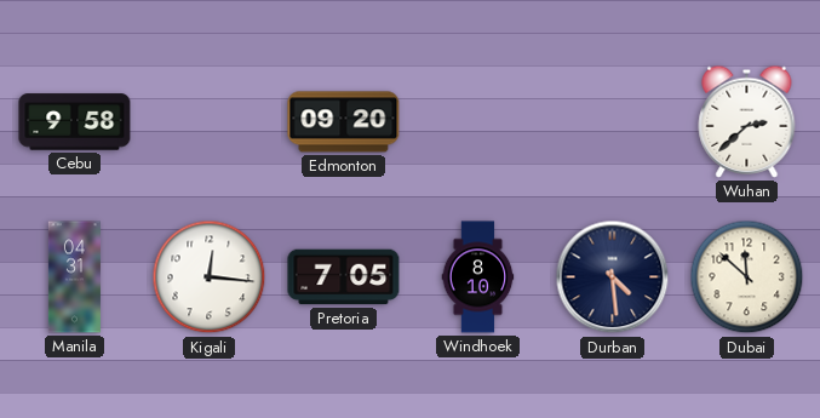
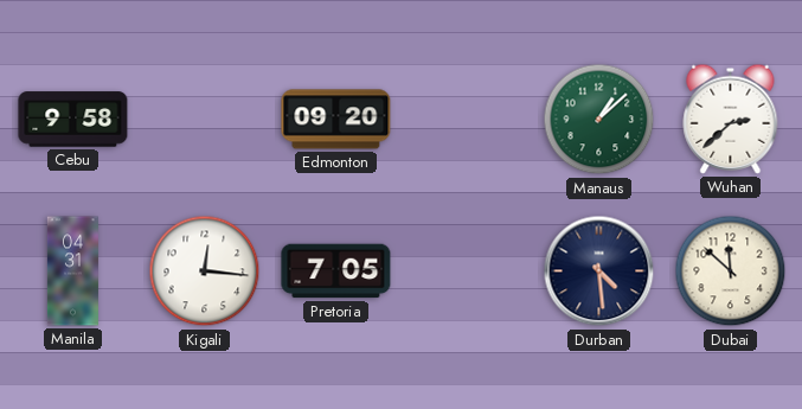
Manaus: none -> 1:08
Windhoek: 8:10 -> none
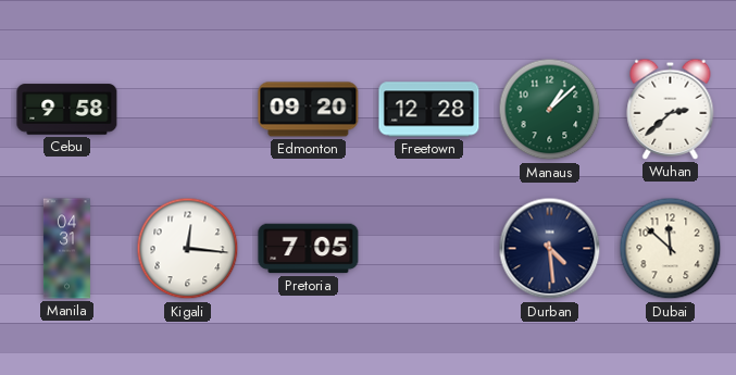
Freetown: none -> 12:28
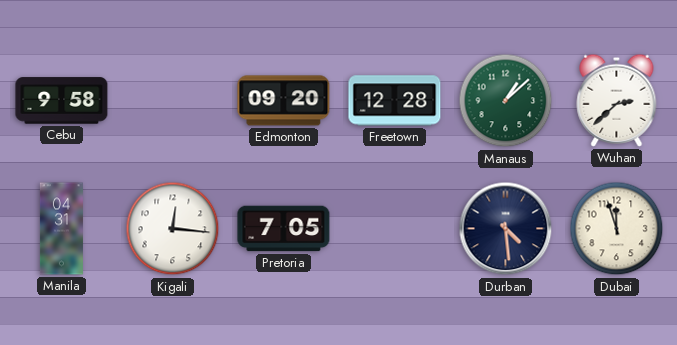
Dubai: 11:52 -> 11:57
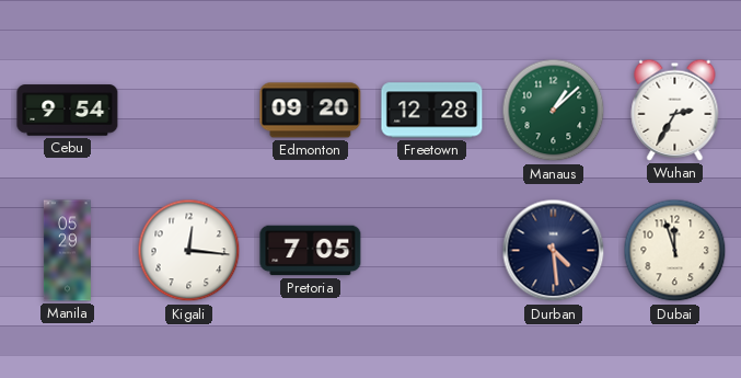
Cebu: 9:58 -> 9:54
Wuhan: 2:38 -> 2:35
Manila: 04:31 -> 05:29
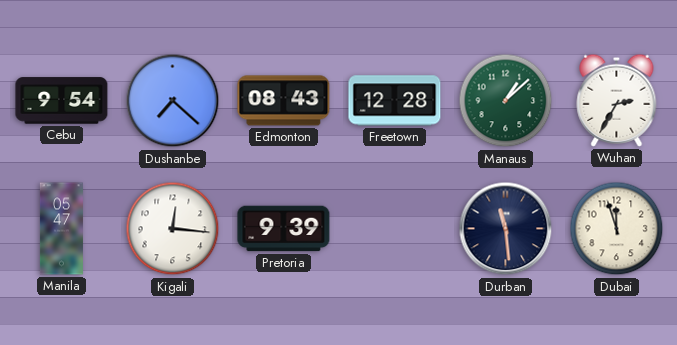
Dushanbe: none -> 7:22
Edmonton: 09:20 -> 08:43
Manila: 05:29 -> 05:47
Pretoria: 7:05 -> 9:39
Durban: 4:29 -> 11:29
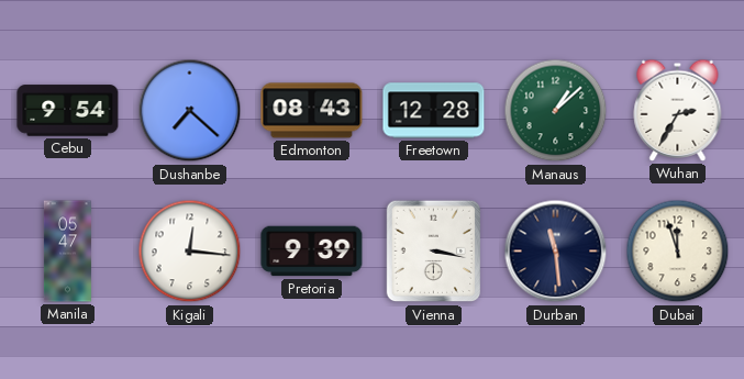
Vienna: none -> 3:17
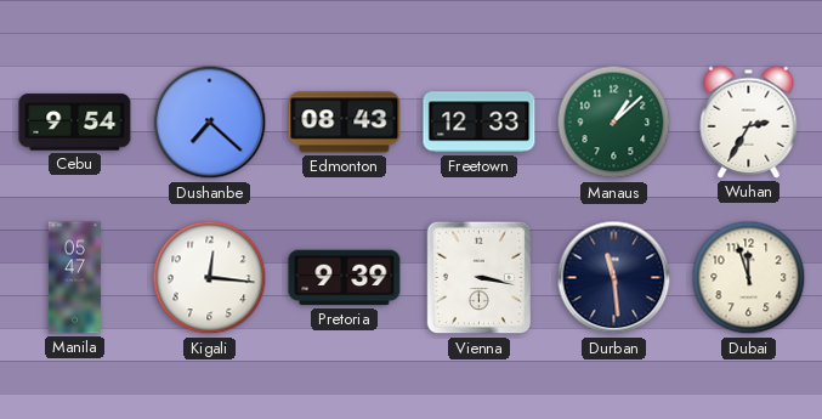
Freetown: 12:28 -> 12:33
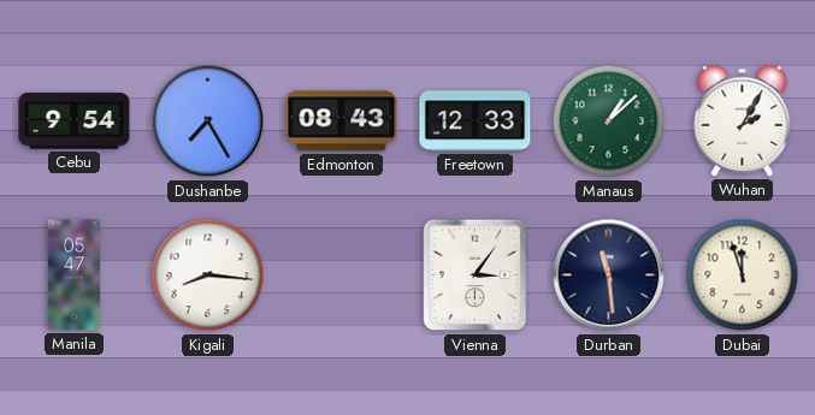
Dushanbe: 7:22 -> 7:25
Wuhan: 2:35 -> 2:05
Kigali: 12:16 -> 8:16
Pretoria: 9:39 -> none
Vienna: 3:17 -> 3:06
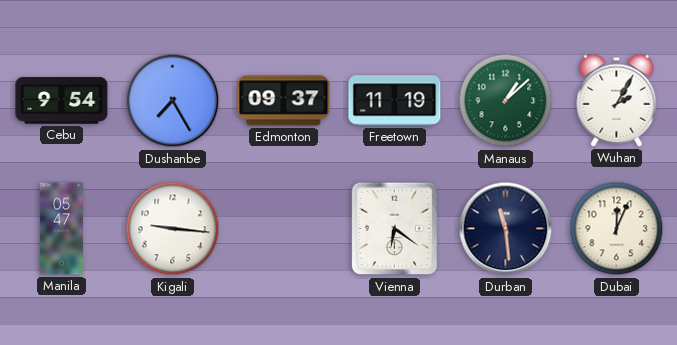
Edmonton: 08:43 -> 09:37
Freetown: 12:33 -> 11:19
Kigali: 8:16 -> 9:16
Vienna: 3:06 -> 6:21
Dubai: 11:57 -> 12:04
